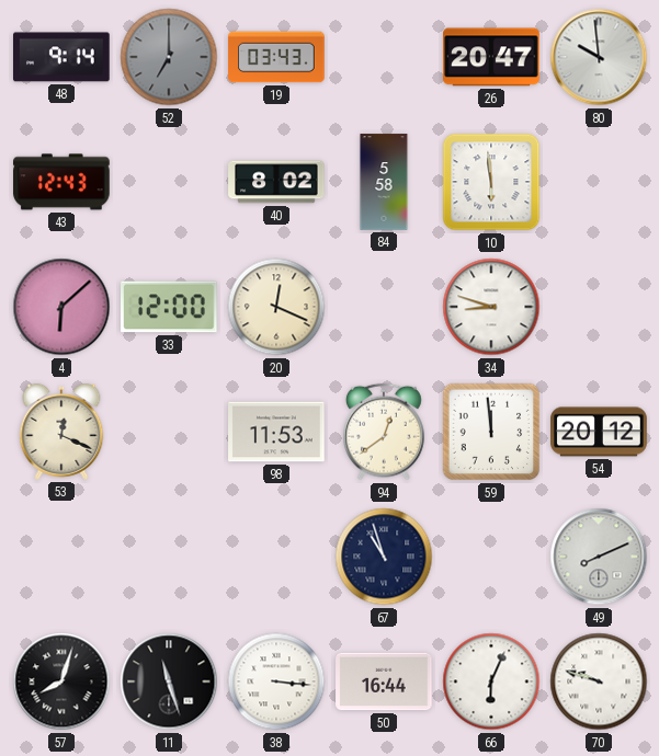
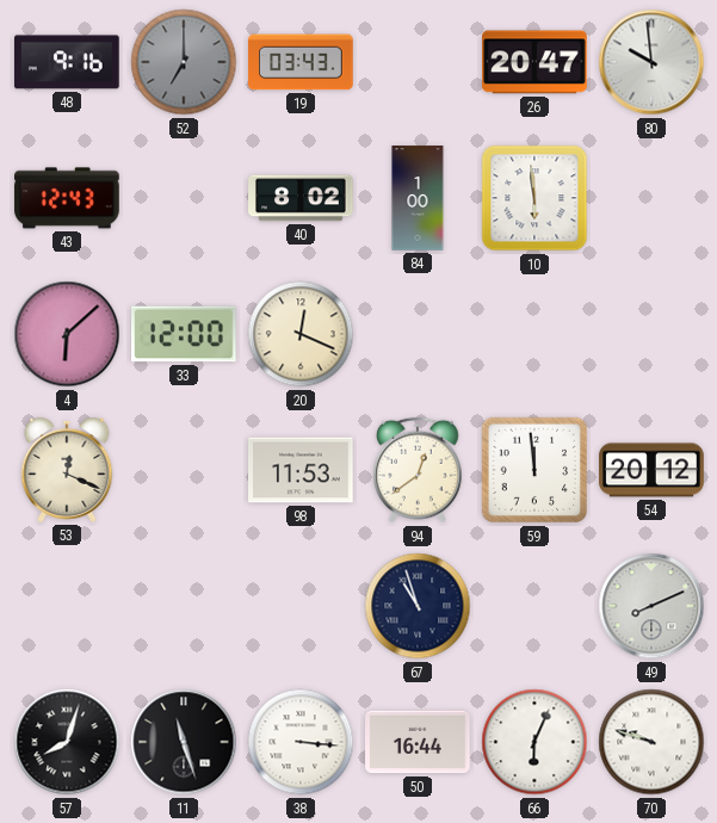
48: 9:14 -> 9:16
84: 5:58 -> 1:00
34: 8:48 -> none
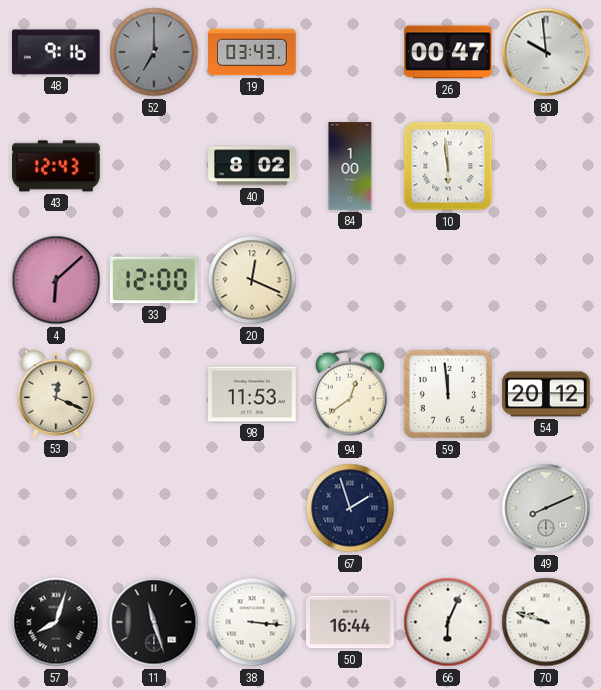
26: 20:47 -> 00:47
67: 10:57 -> 1:57
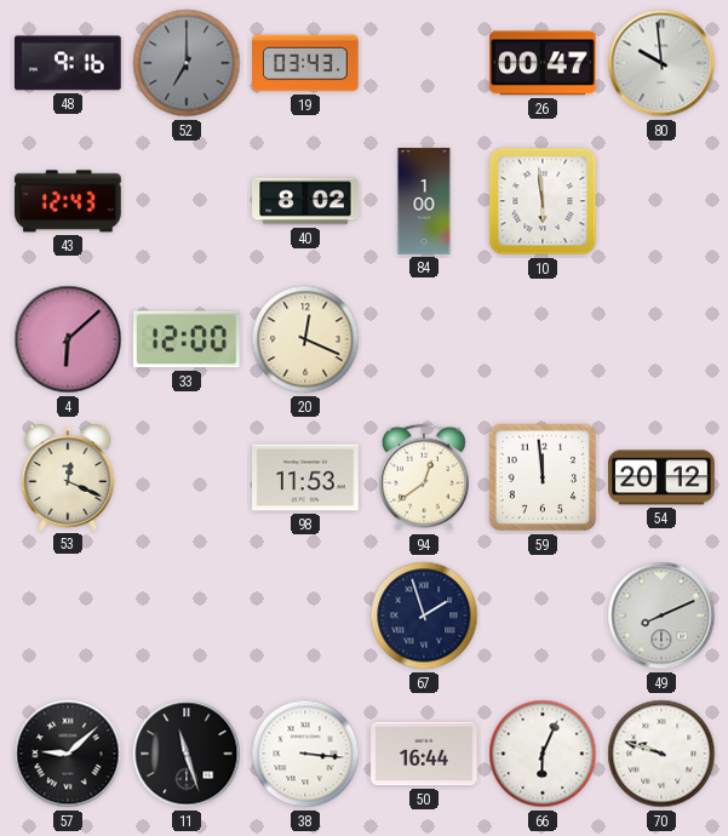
57: 8:03 -> 9:08
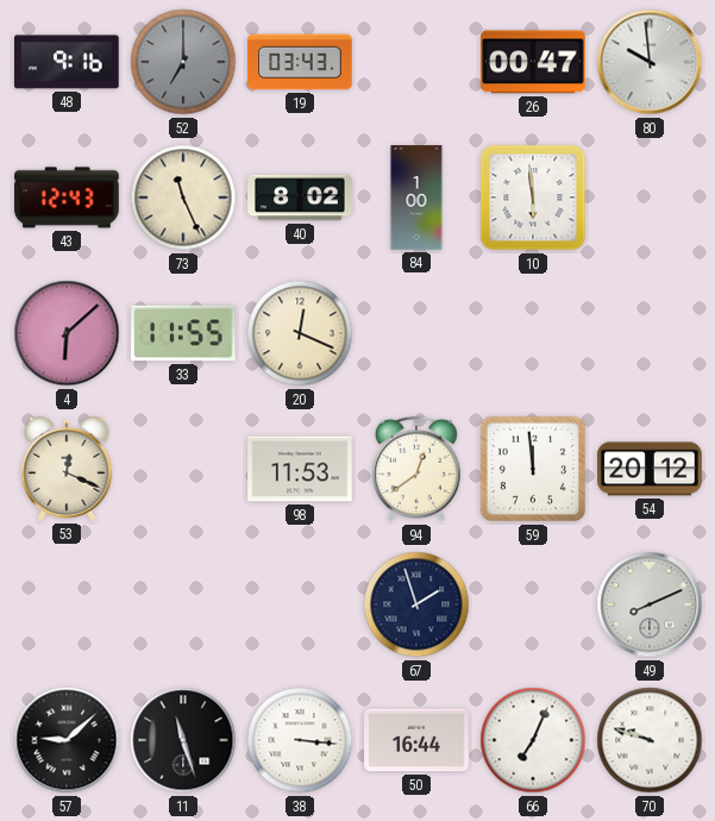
73: none -> 11:26
33: 12:00 -> 11:55
66: 6:04 -> 7:04
